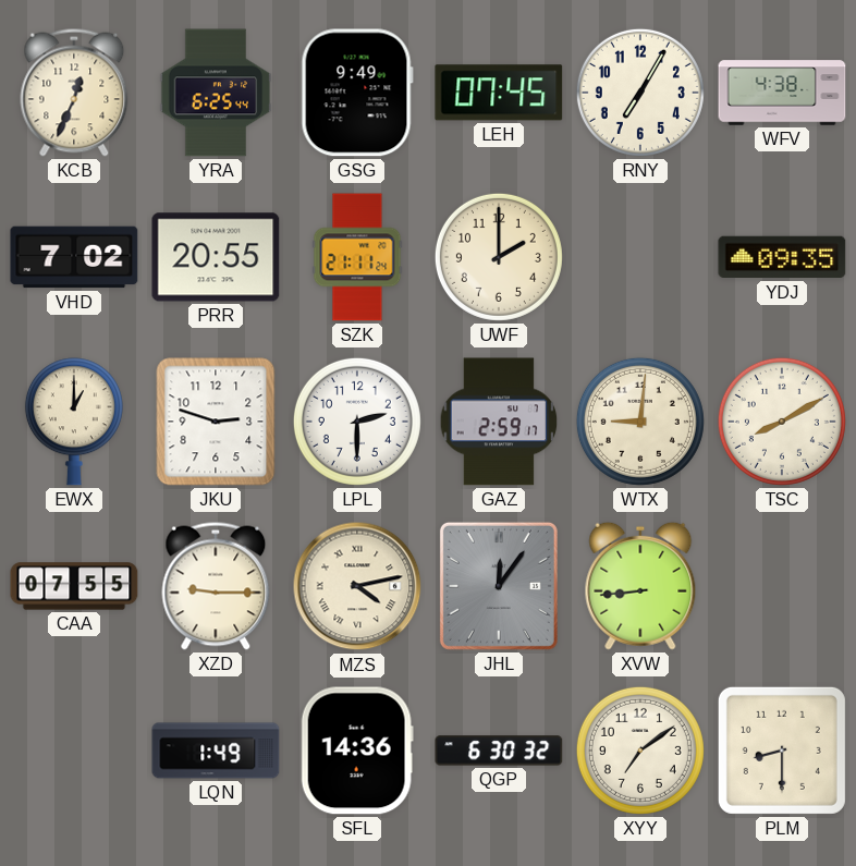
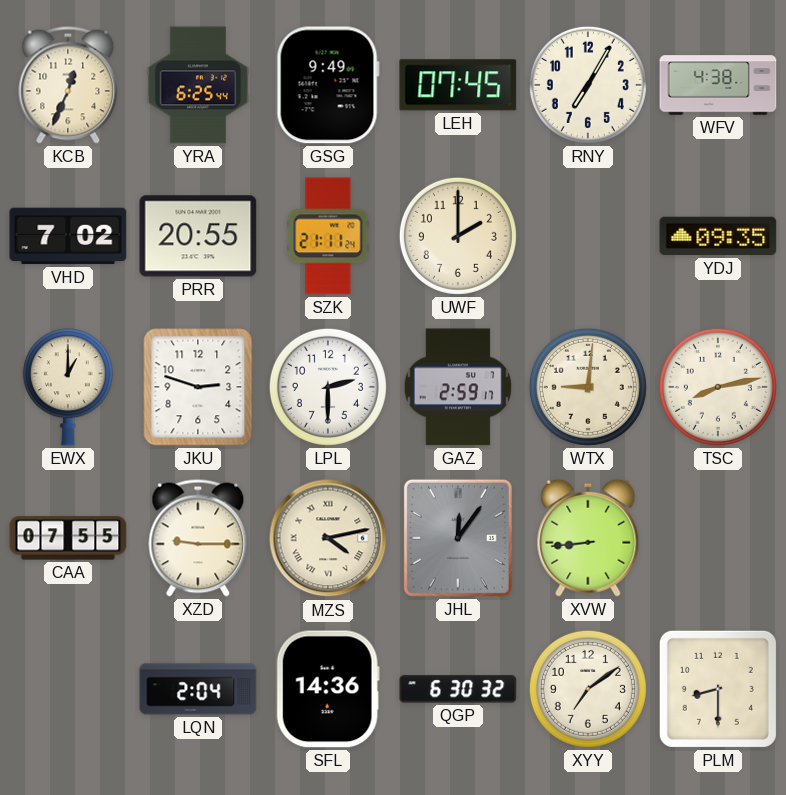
TSC: 8:10 -> 8:13
LQN: 1:49 -> 2:04
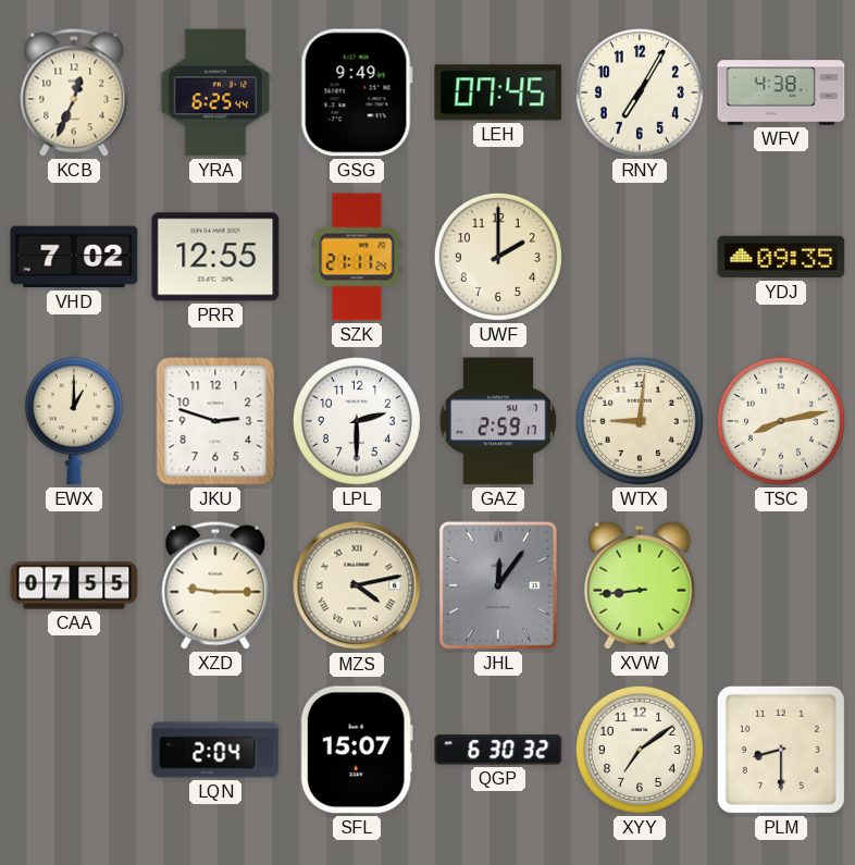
PRR: 20:55 -> 12:55
SFL: 14:36 -> 15:07
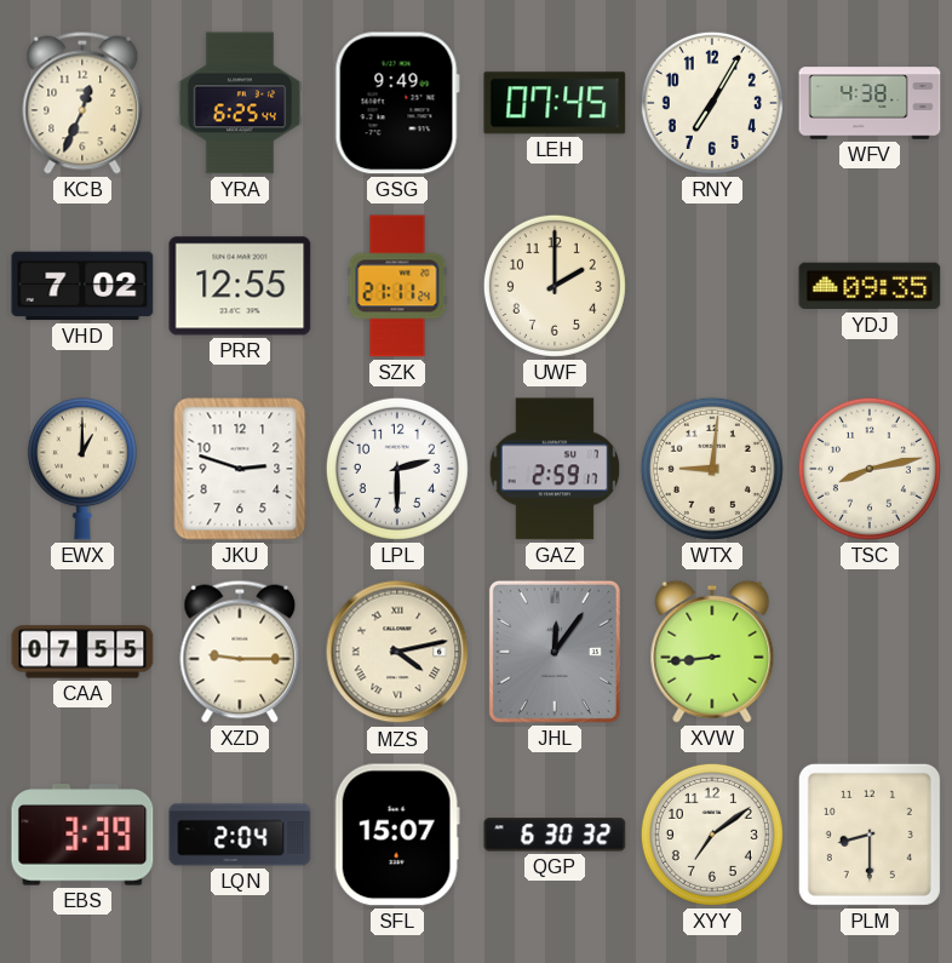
EBS: none -> 3:39
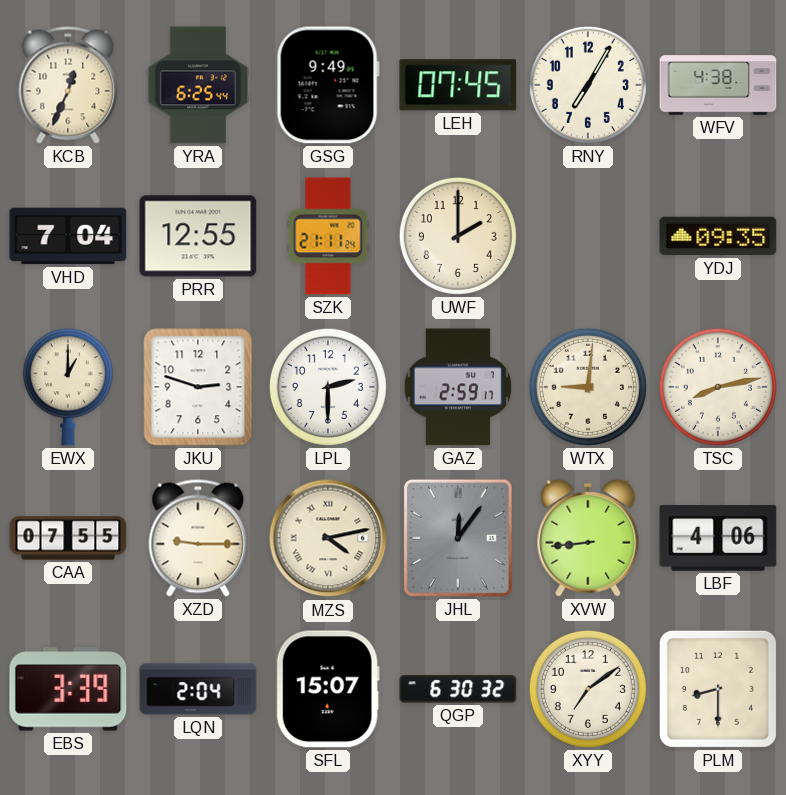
VHD: 7:02 -> 7:04
LBF: none -> 4:06
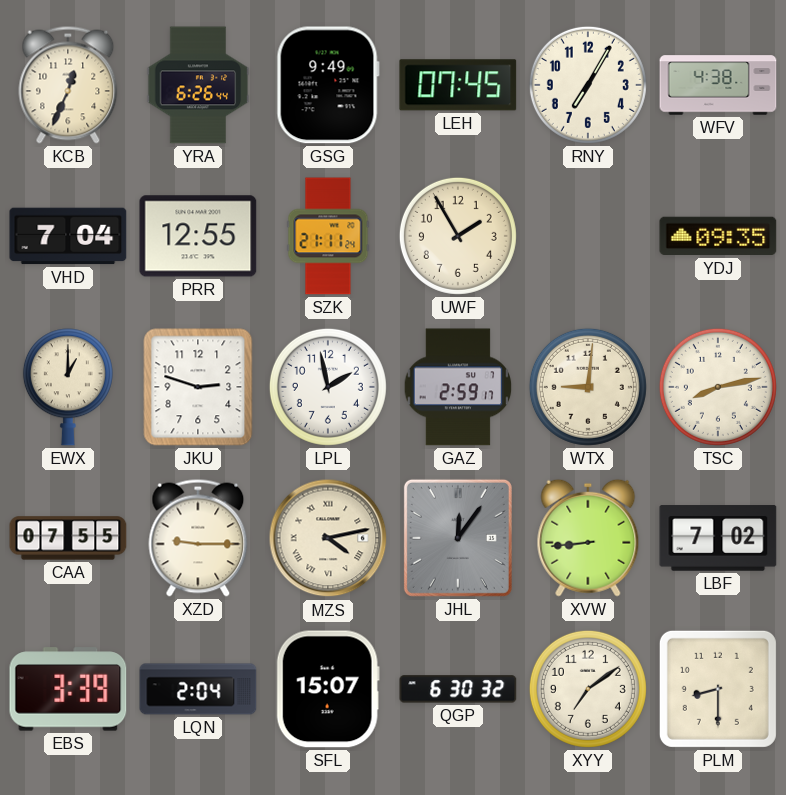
YRA: 6:25 -> 6:26
UWF: 2:00 -> 1:55
LPL: 2:30 -> 1:58
LBF: 4:06 -> 7:02
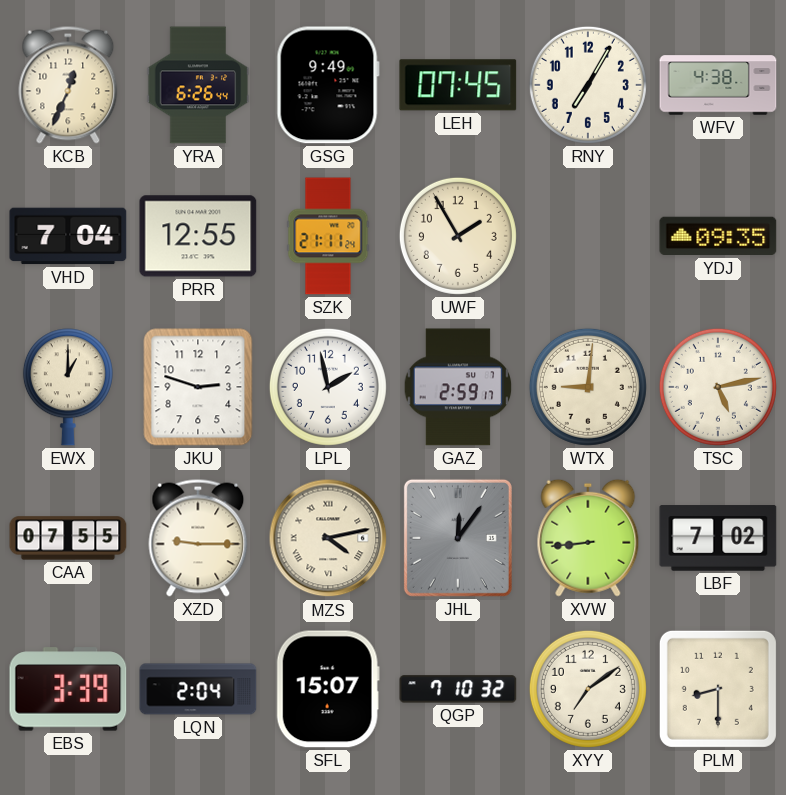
TSC: 8:13 -> 5:13
QGP: 6:30 -> 7:10
